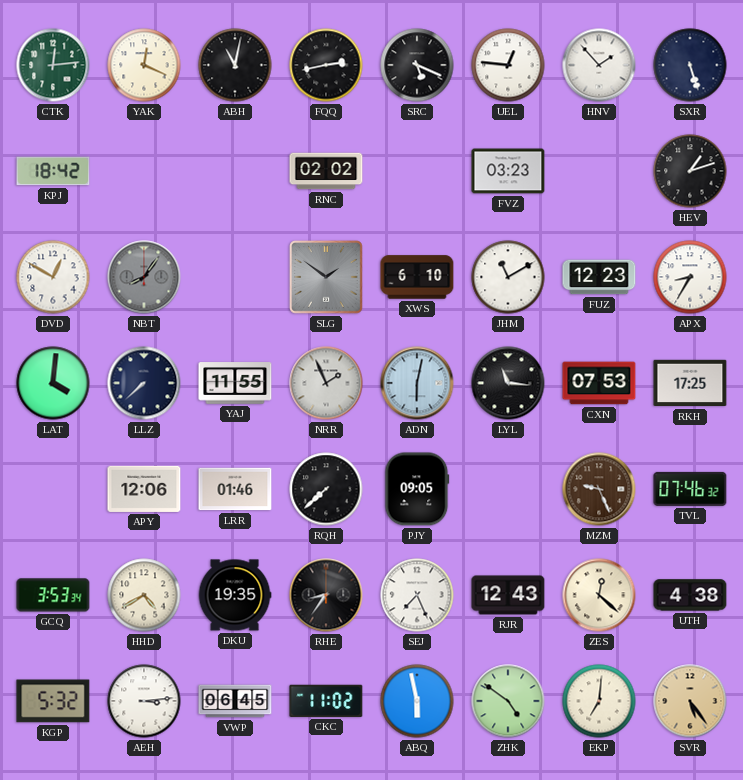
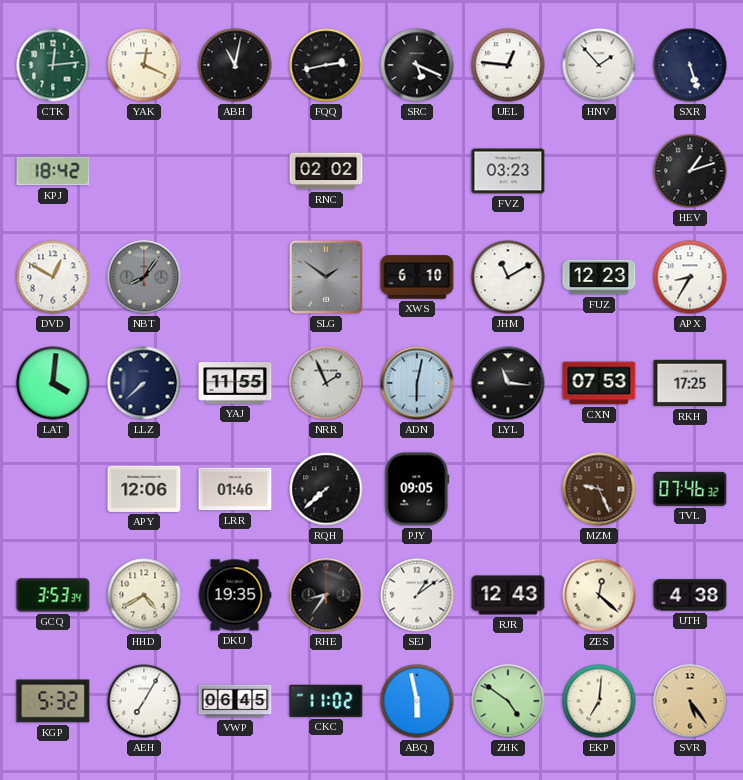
SEJ: 7:26 -> 1:09
AEH: 3:14 -> 7:05
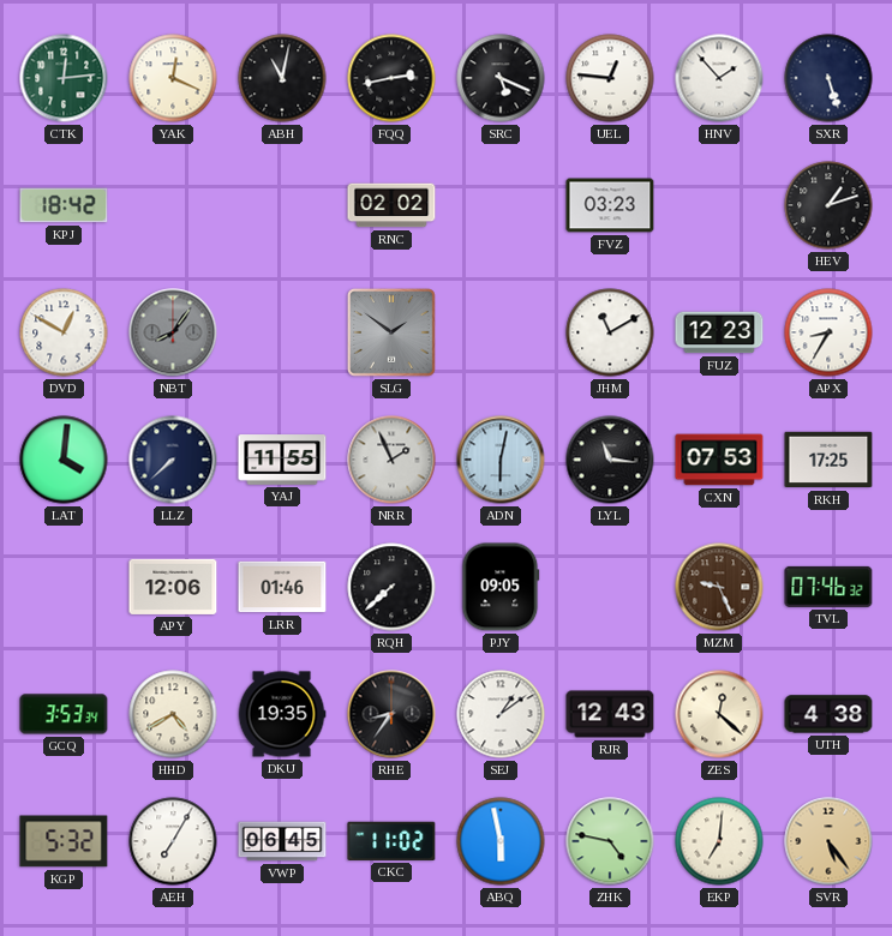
XWS: 6:10 -> none
ZHK: 4:51 -> 4:47
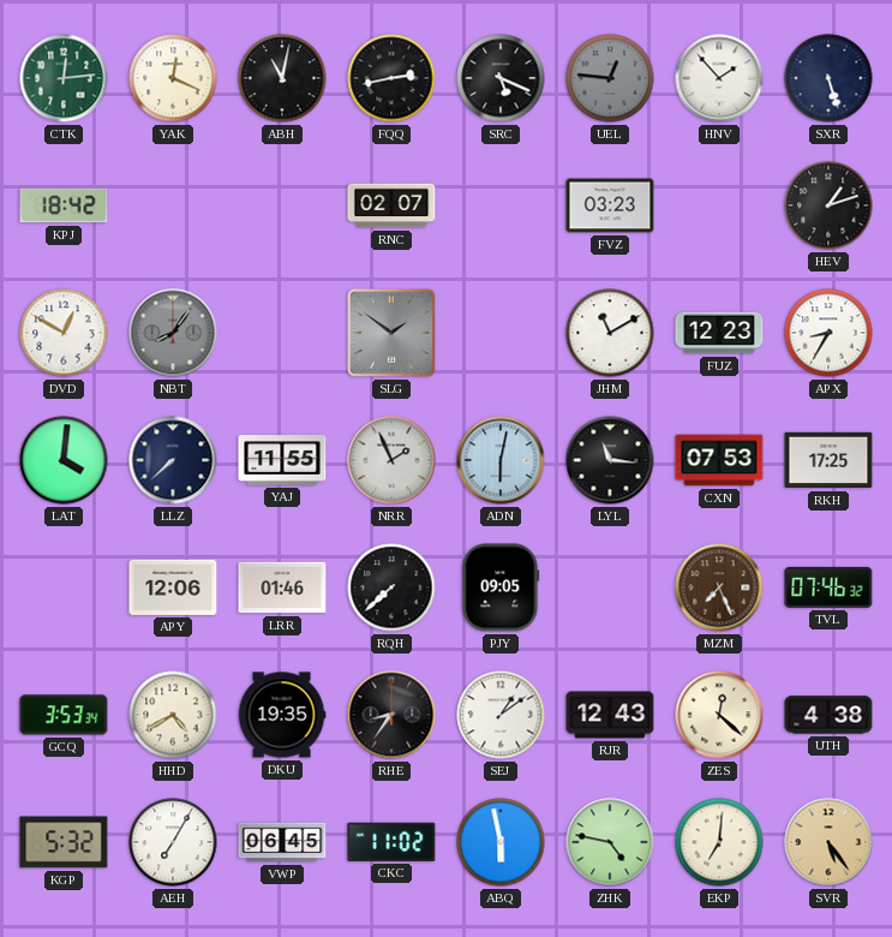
UEL dial: white -> grey
RNC: 02:02 -> 02:07
MZM: 9:26 -> 7:26
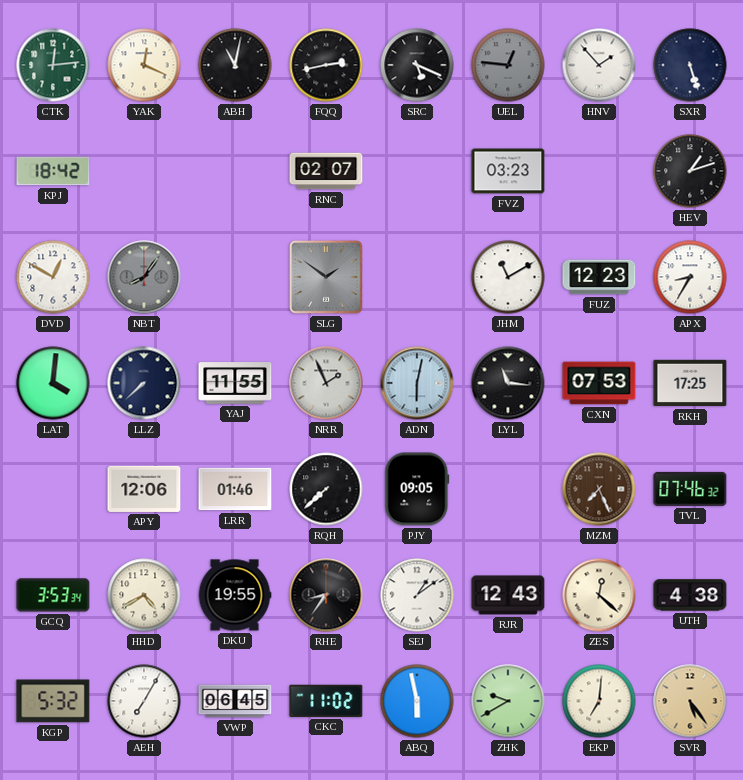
DKU: 19:35 -> 19:55
ZHK: 4:47 -> 9:40
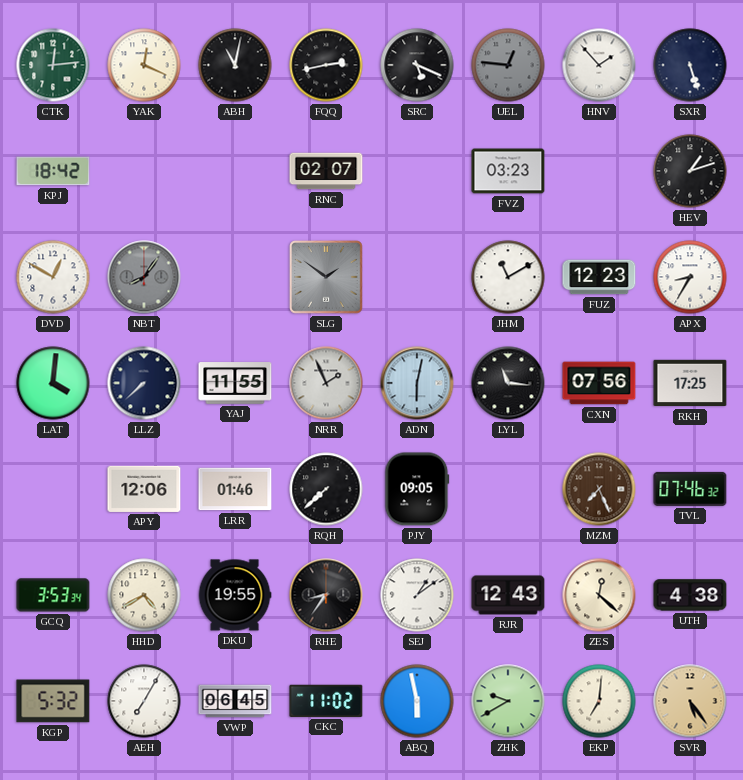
CXN: 07:53 -> 07:56
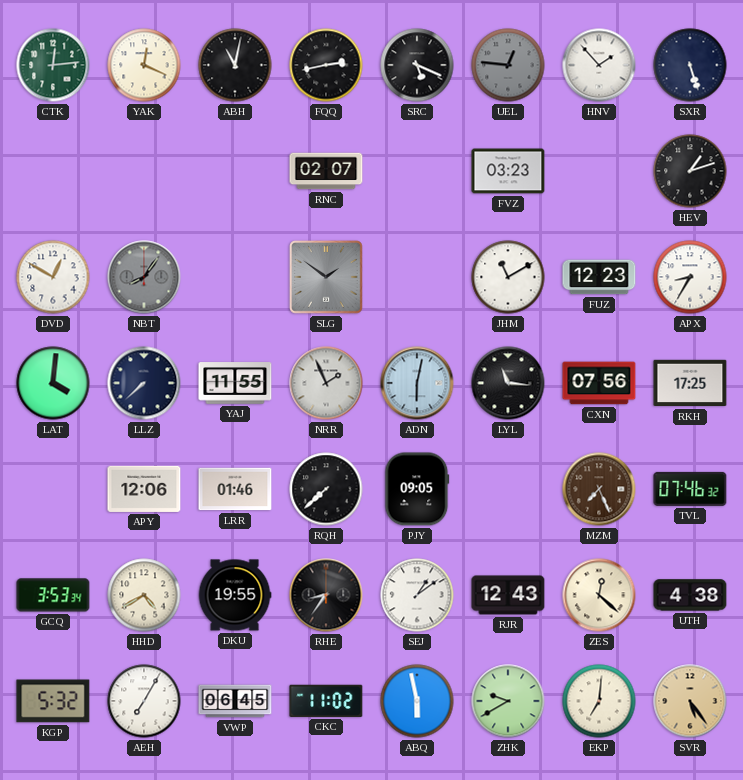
KPJ: 18:42 -> none
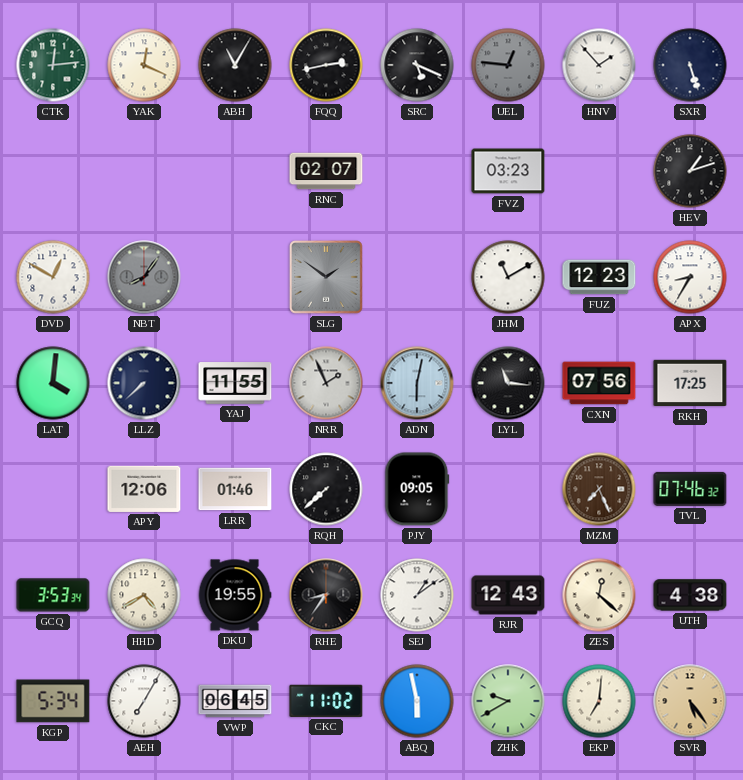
ABH: 11:02 -> 11:05
KGP: 5:32 -> 5:34
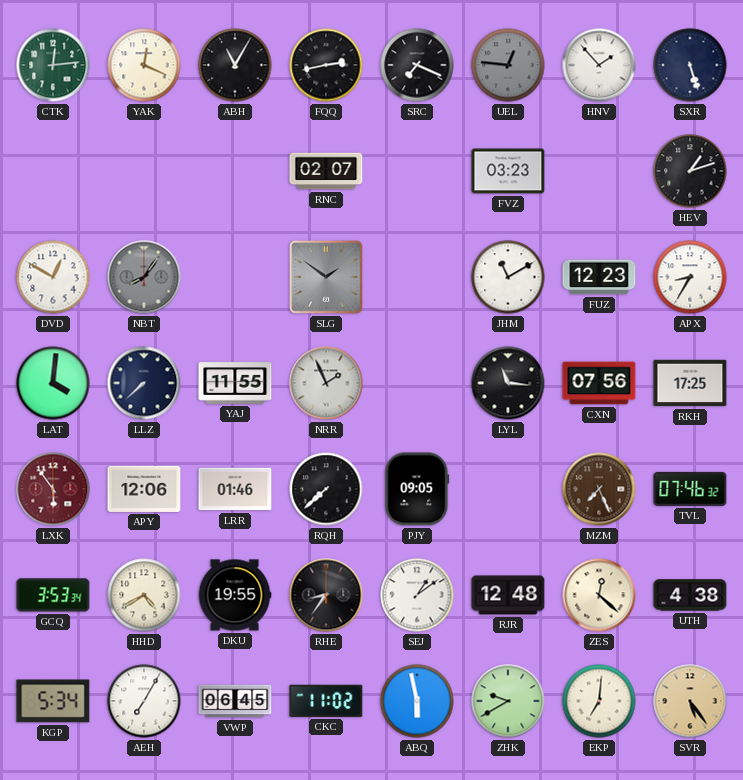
SRC: 5:19 -> 7:19
ADN: 6:02 -> none
LXK: none -> 5:54
RJR: 12:43 -> 12:48
